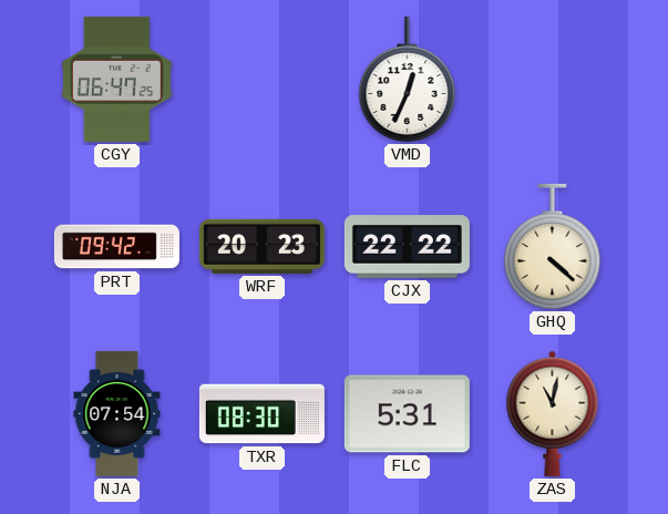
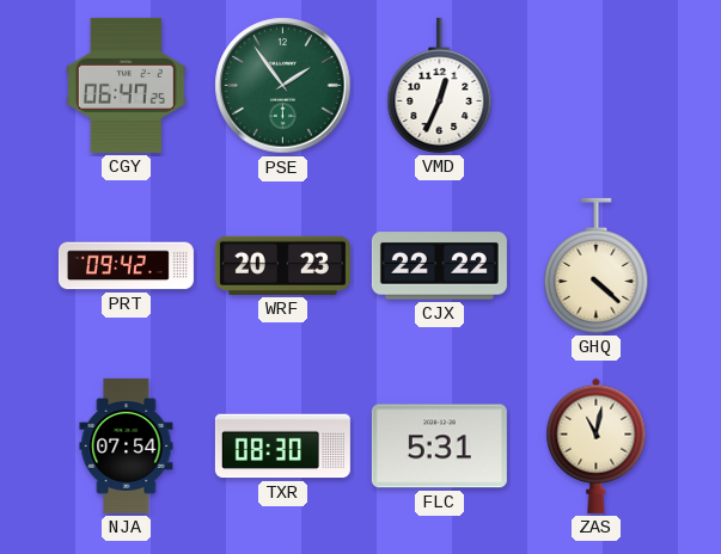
PSE: none -> 1:54
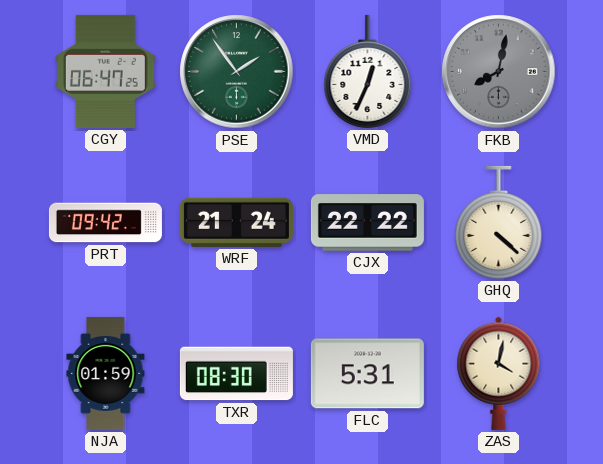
FKB: none -> 8:02
WRF: 20:23 -> 21:24
NJA: 07:54 -> 01:59
ZAS: 11:02 -> 4:02
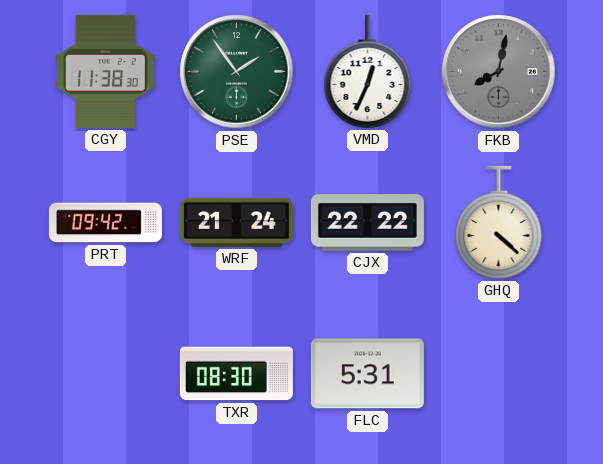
CGY: 06:47 -> 11:38
NJA: 01:59 -> none
ZAS: 4:02 -> none
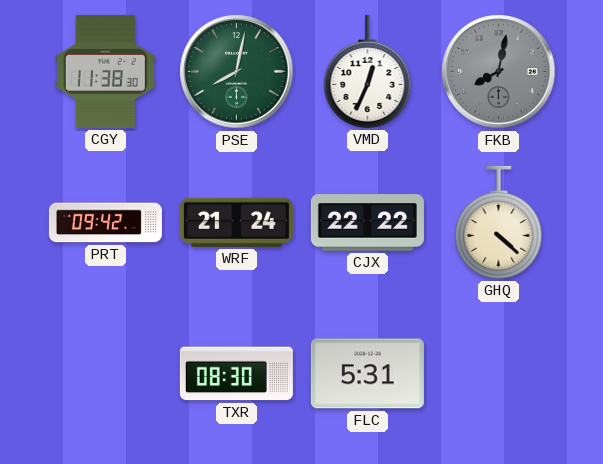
PSE: 1:54 -> 8:02
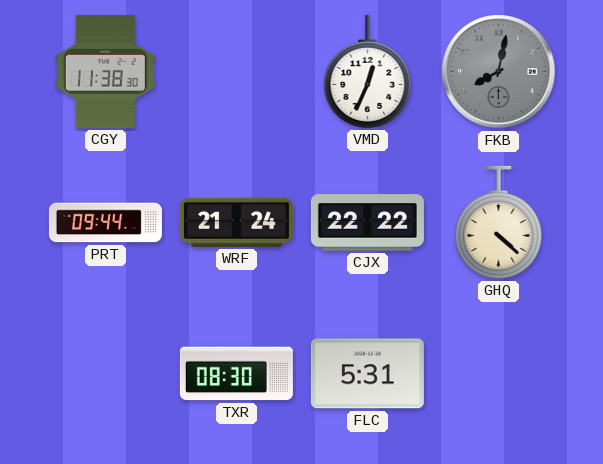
PSE: 8:02 -> none
PRT: 09:42 -> 09:44
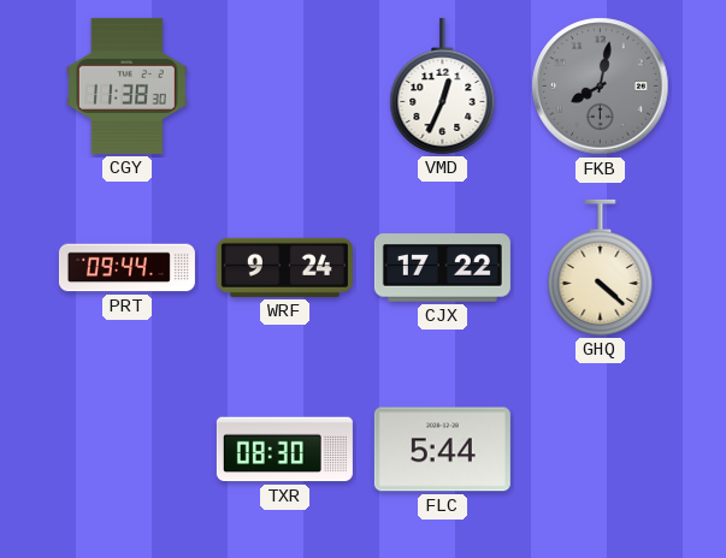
WRF: 21:24 -> 9:24
CJX: 22:22 -> 17:22
FLC: 5:31 -> 5:44
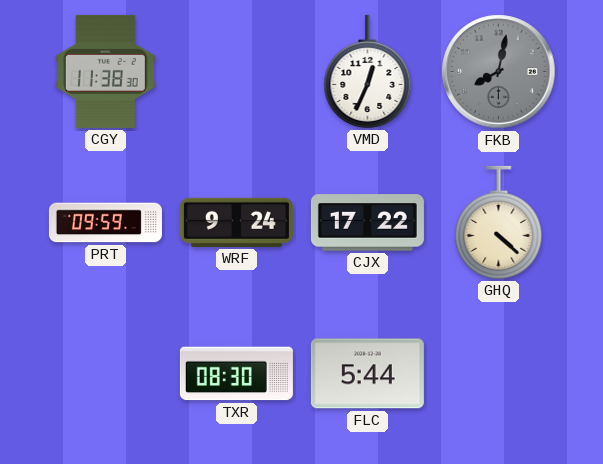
PRT: 09:44 -> 09:59
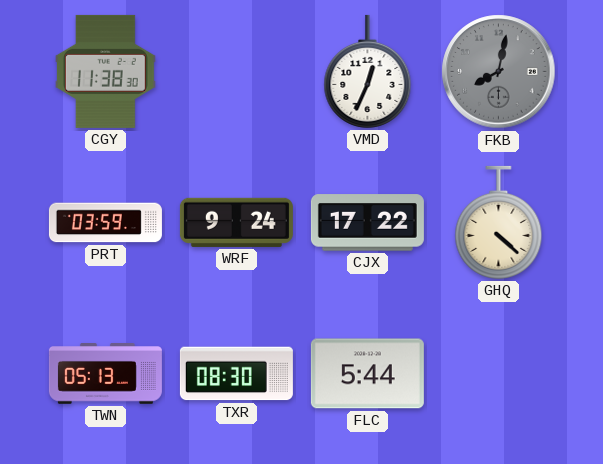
PRT: 09:59 -> 03:59
TWN: none -> 05:13
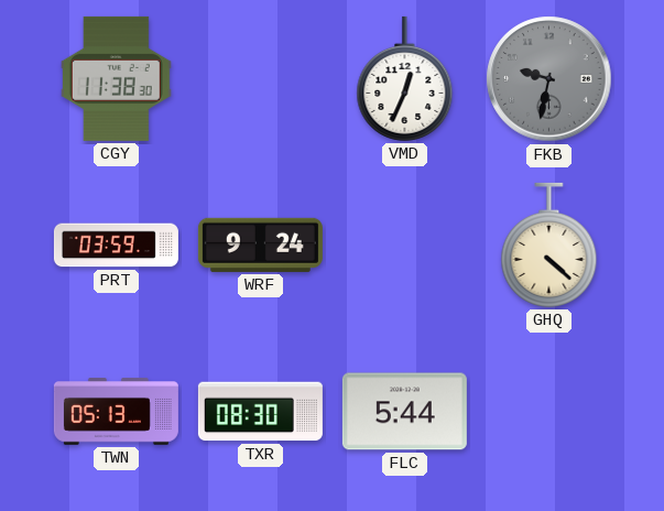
FKB: 8:02 -> 9:32
CJX: 17:22 -> none
